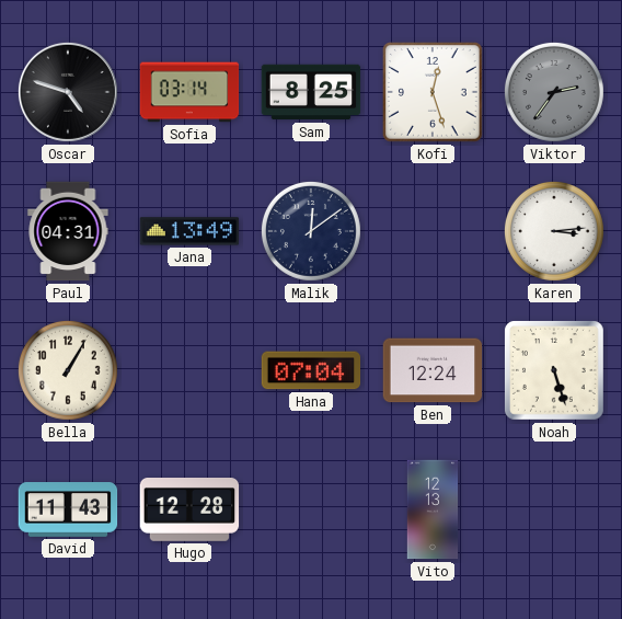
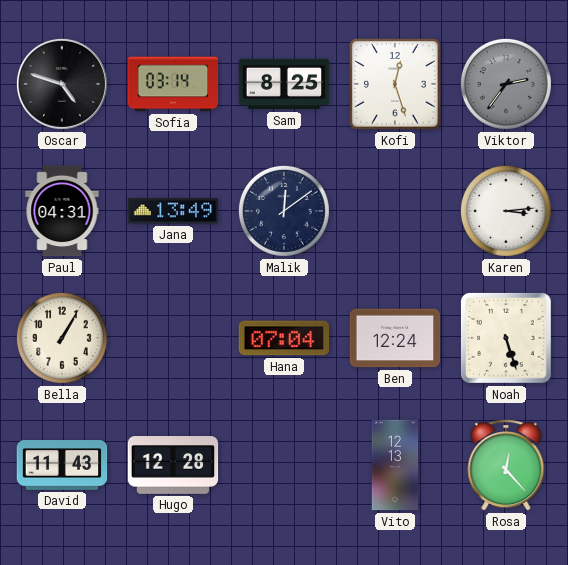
Rosa: none -> 12:23
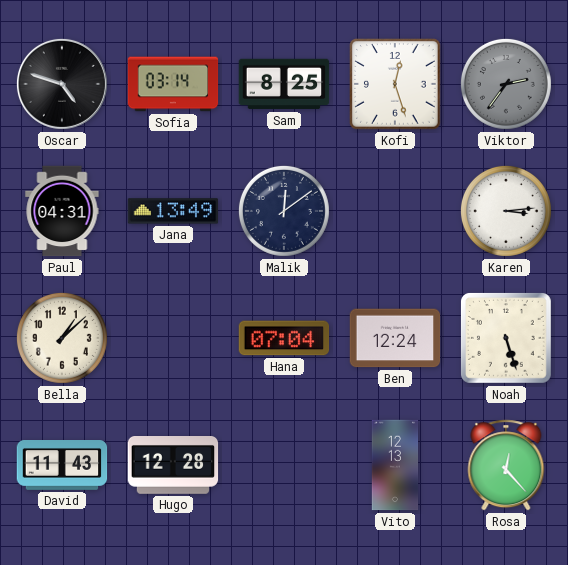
Bella: 1:05 -> 1:08
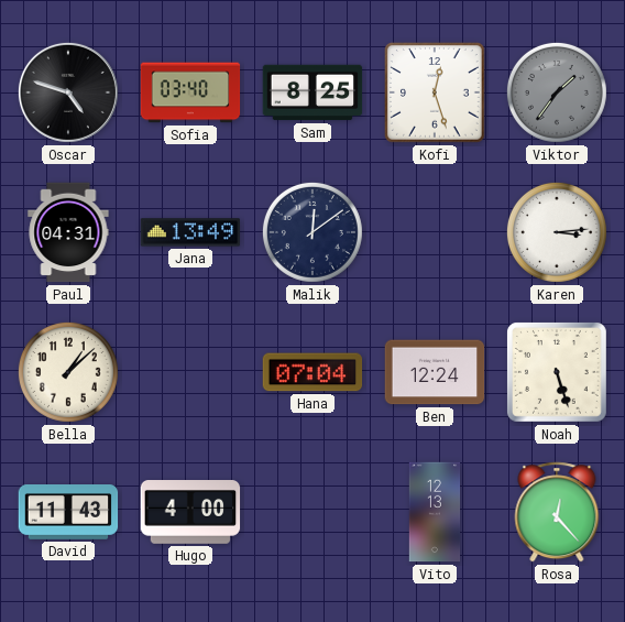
Sofia: 03:14 -> 03:40
Viktor: 2:36 -> 1:36
Hugo: 12:28 -> 4:00
